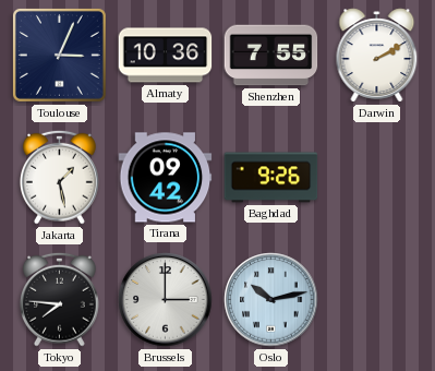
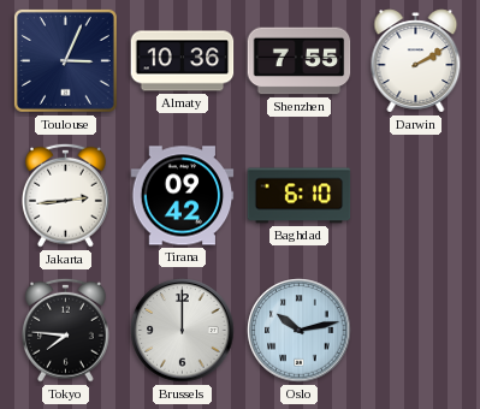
Jakarta: 1:28 -> 2:44
Baghdad: 9:26 -> 6:10
Brussels: 3:00 -> 12:00
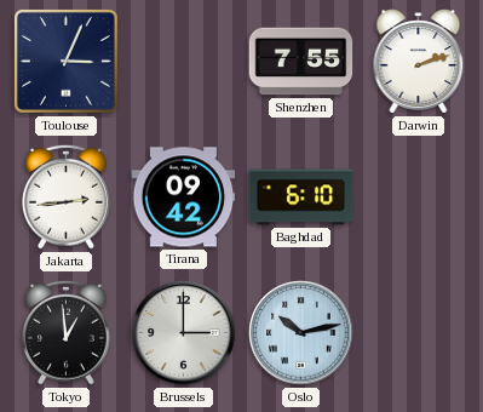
Almaty: 10:36 -> none
Darwin: 2:10 -> 2:12
Tokyo: 7:46 -> 12:59
Brussels: 12:00 -> 3:00
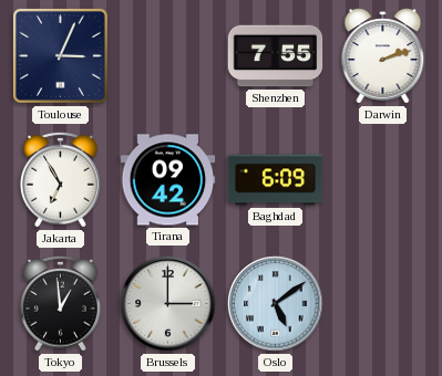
Jakarta: 2:44 -> 6:55
Baghdad: 6:10 -> 6:09
Oslo: 10:13 -> 5:09
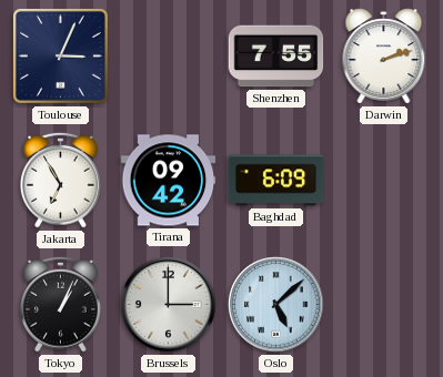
Tokyo: 12:59 -> 1:04
Oslo: 5:09 -> 5:08
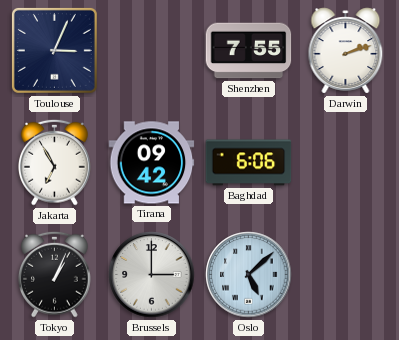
Baghdad: 6:09 -> 6:06
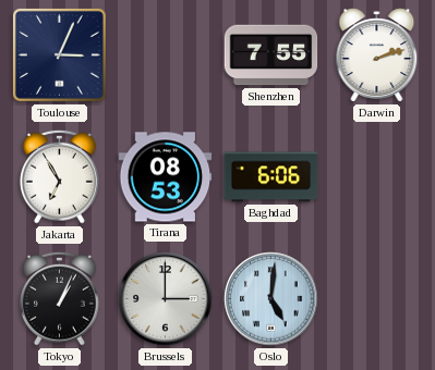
Tirana: 09:42 -> 08:53
Oslo: 5:08 -> 5:01
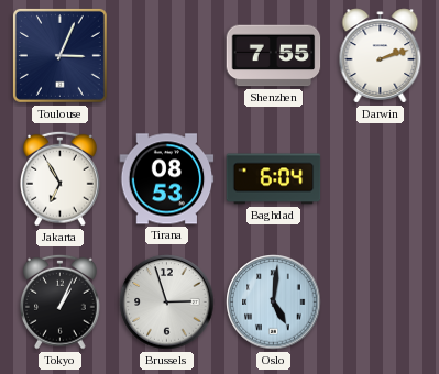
Baghdad: 6:06 -> 6:04
Brussels: 3:00 -> 2:57
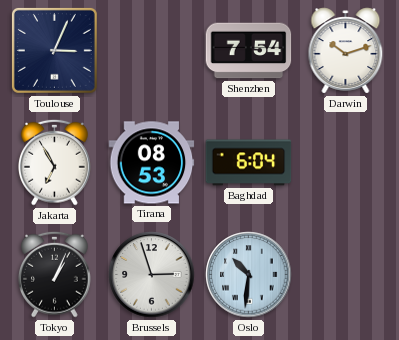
Shenzhen: 7:55 -> 7:54
Darwin: 2:12 -> 10:12
Oslo: 5:01 -> 10:31
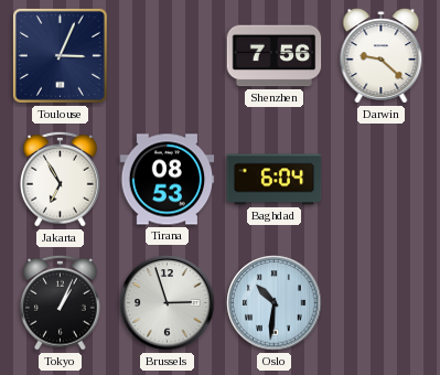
Shenzhen: 7:54 -> 7:56
Darwin: 10:12 -> 9:22
